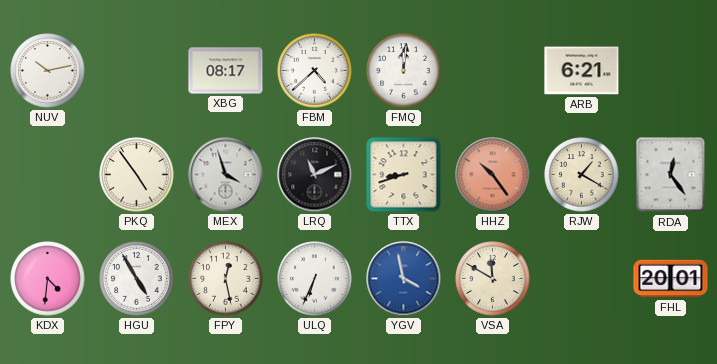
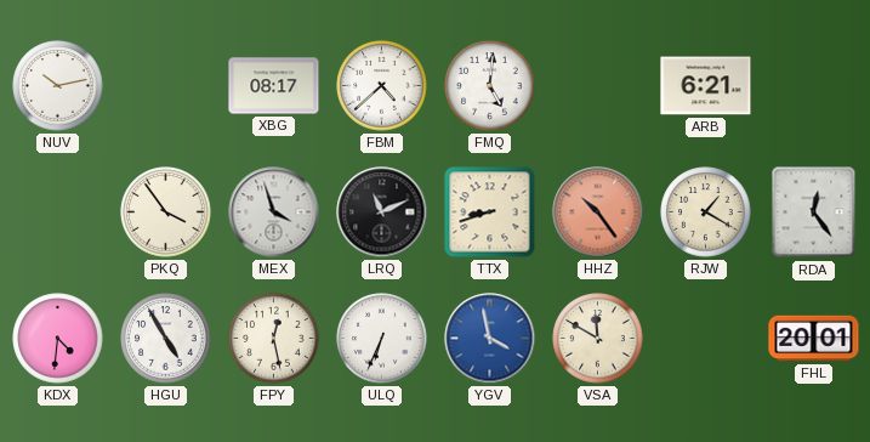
FMQ: 12:01 -> 5:01
PKQ: 4:54 -> 3:54
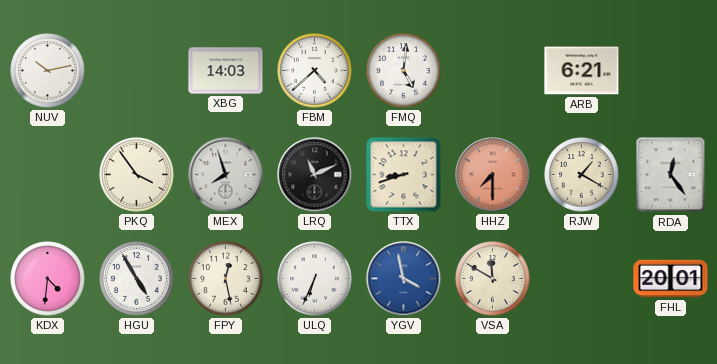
XBG: 08:17 -> 14:03
MEX: 3:57 -> 7:57
HHZ: 10:24 -> 7:30
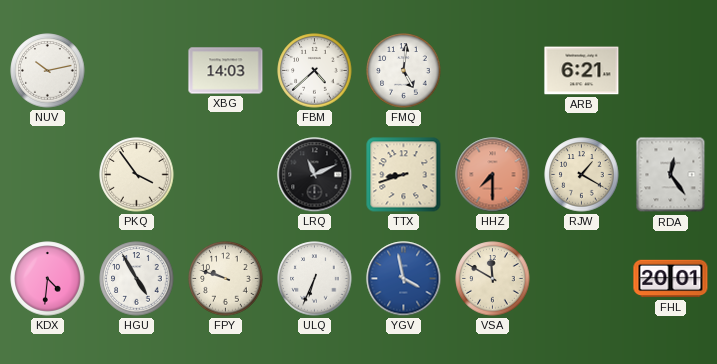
MEX: 7:57 -> none
FPY: 12:28 -> 9:48
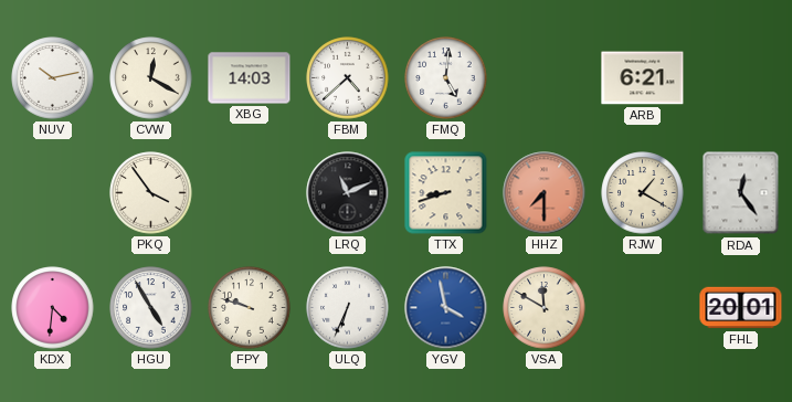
CVW: none -> 12:20
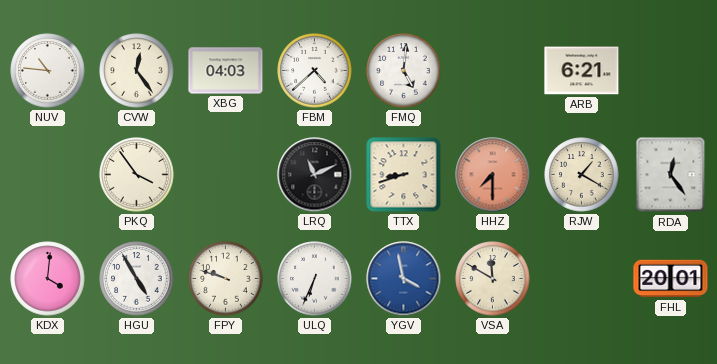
NUV: 10:13 -> 10:46
CVW: 12:20 -> 12:24
XBG: 14:03 -> 04:03
KDX: 4:31 -> 4:01
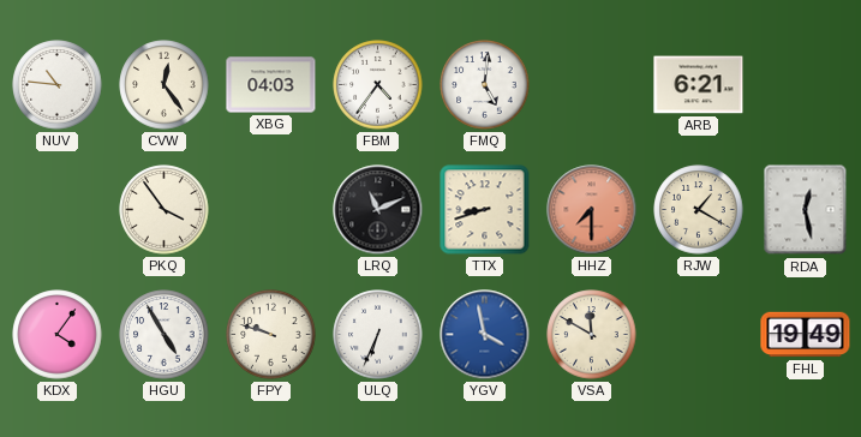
FBM: 4:38 -> 4:36
RDA: 12:24 -> 12:28
KDX: 4:01 -> 4:06
FHL: 20:01 -> 19:49
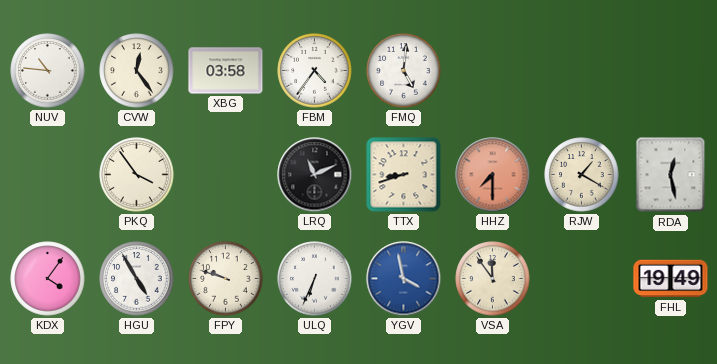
XBG: 04:03 -> 03:58
ARB: 6:21 -> none
VSA: 11:50 -> 11:54
